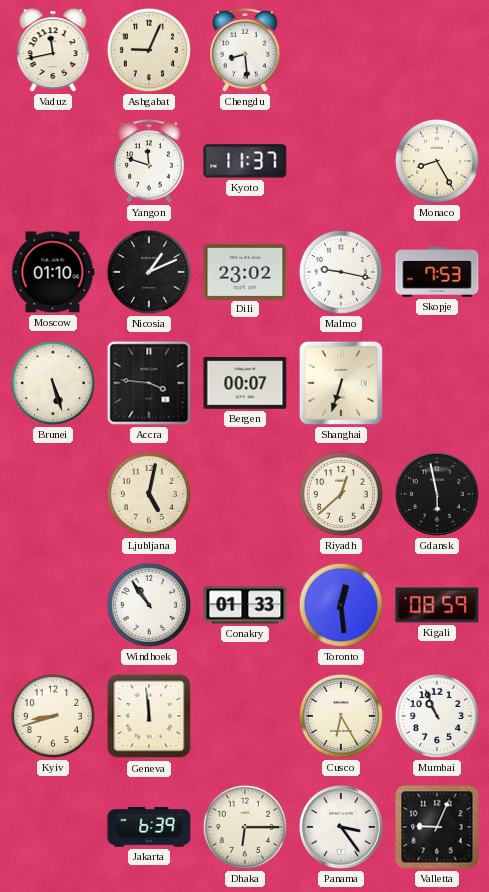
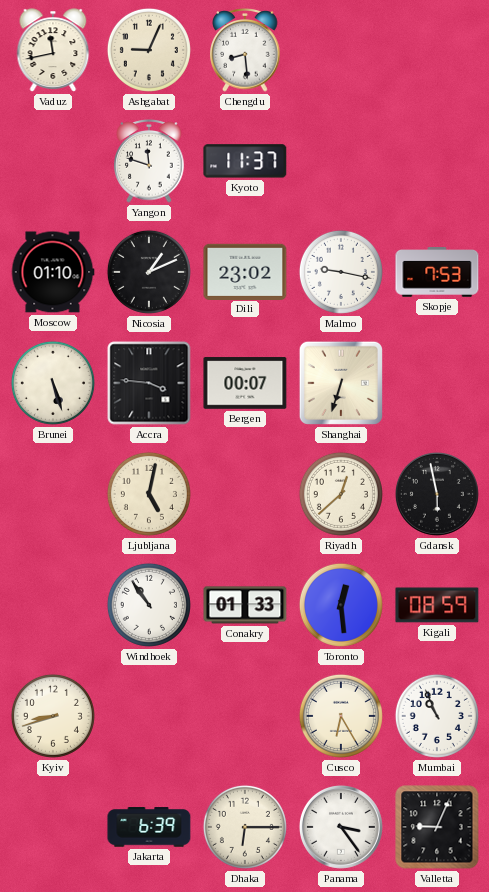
Monaco: 8:25 -> none
Geneva: 11:59 -> none
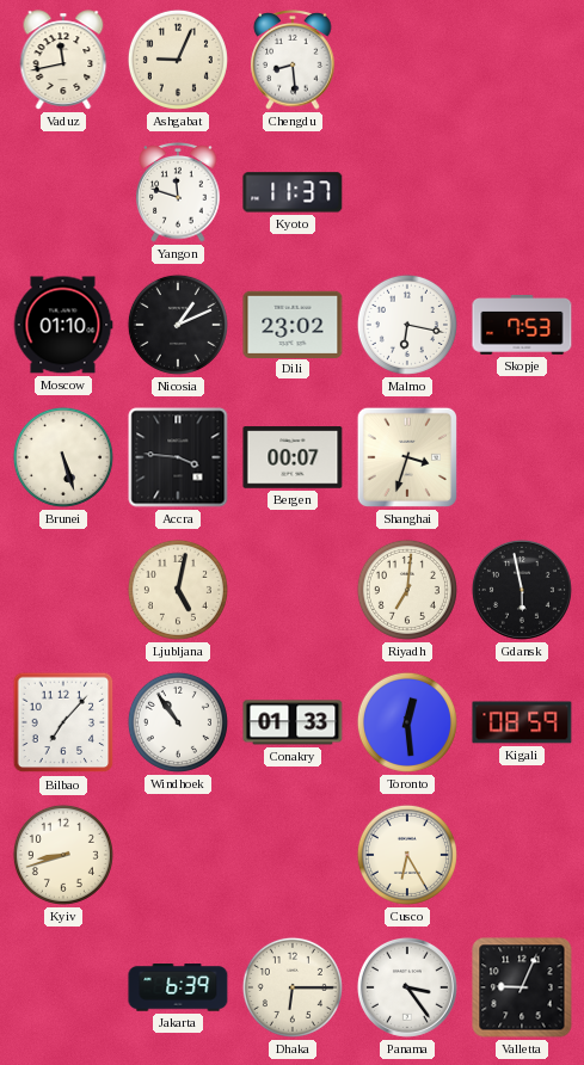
Malmo: 9:17 -> 6:17
Shanghai: 6:33 -> 3:33
Riyadh: 12:38 -> 7:01
Bilbao: none -> 7:07
Mumbai: 10:56 -> none
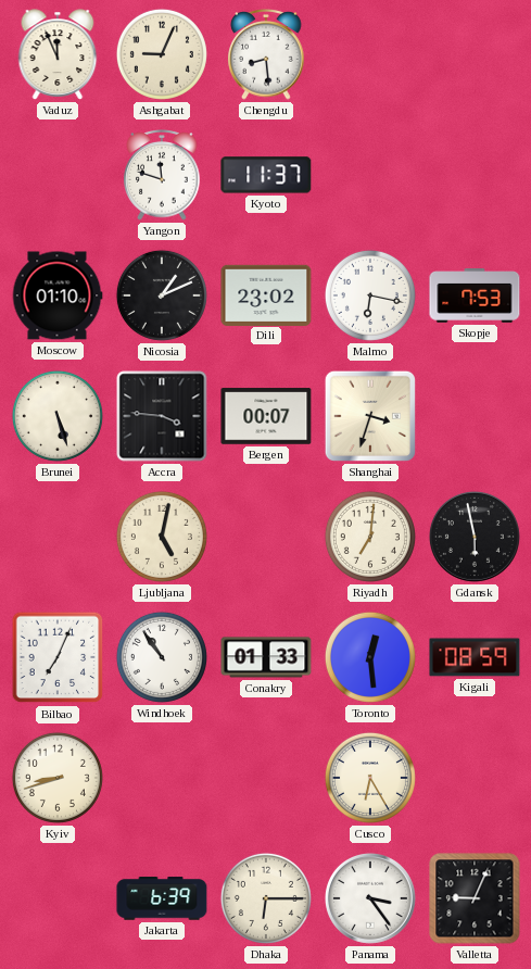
Vaduz: 11:43 -> 11:56
Bilbao: 7:07 -> 7:04
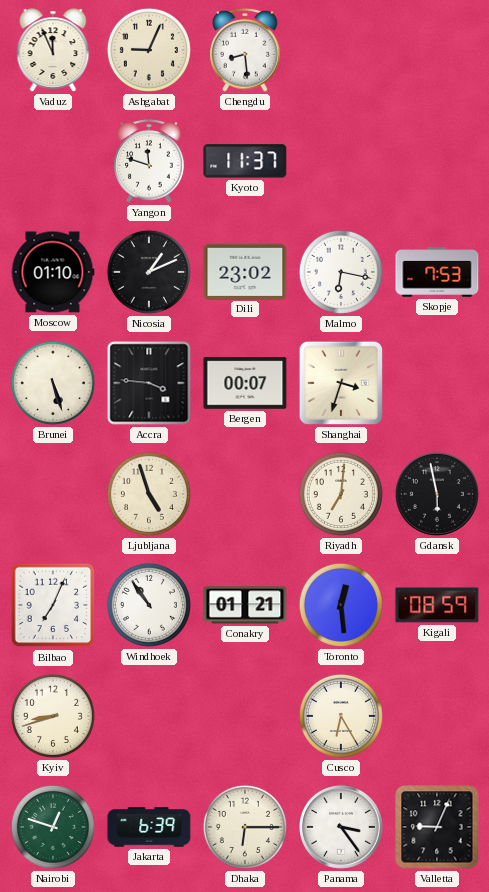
Ljubljana: 5:02 -> 4:57
Conakry: 01:33 -> 01:21
Nairobi: none -> 12:48
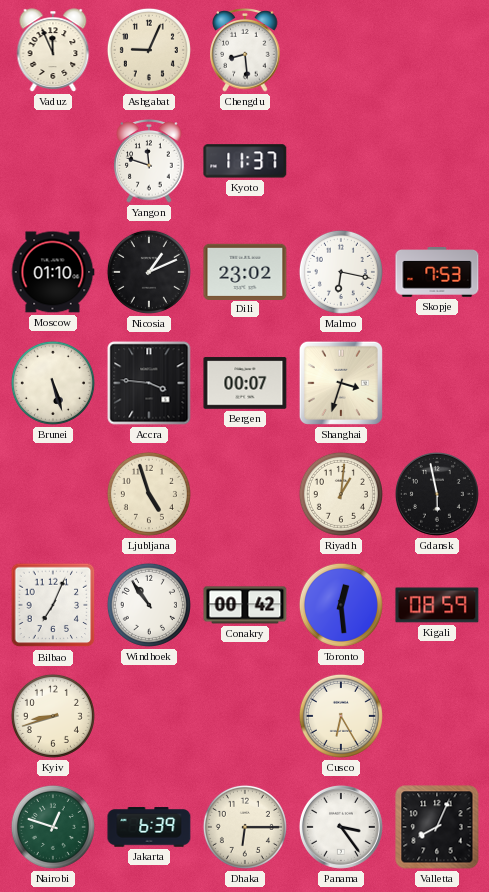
Riyadh: 7:01 -> 1:01
Conakry: 01:21 -> 00:42
Valletta: 9:04 -> 8:04
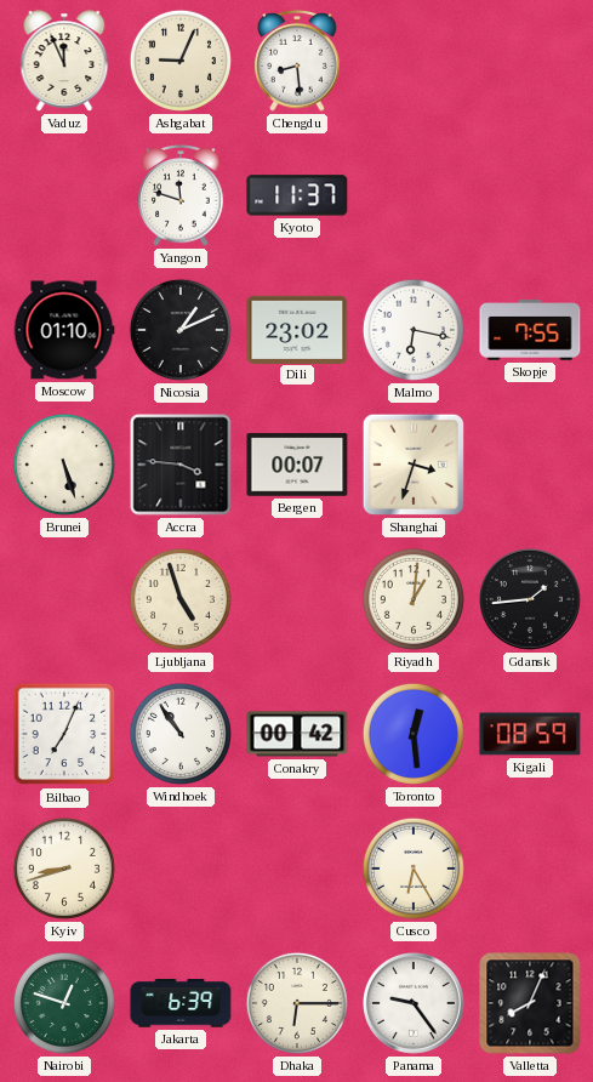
Skopje: 7:53 -> 7:55
Gdansk: 5:58 -> 1:44
Panama: 3:24 -> 9:24
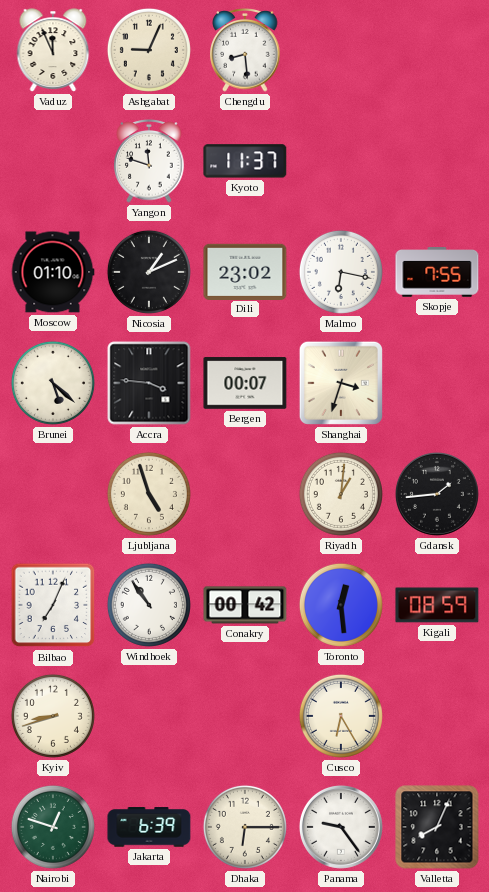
Brunei: 5:27 -> 5:22
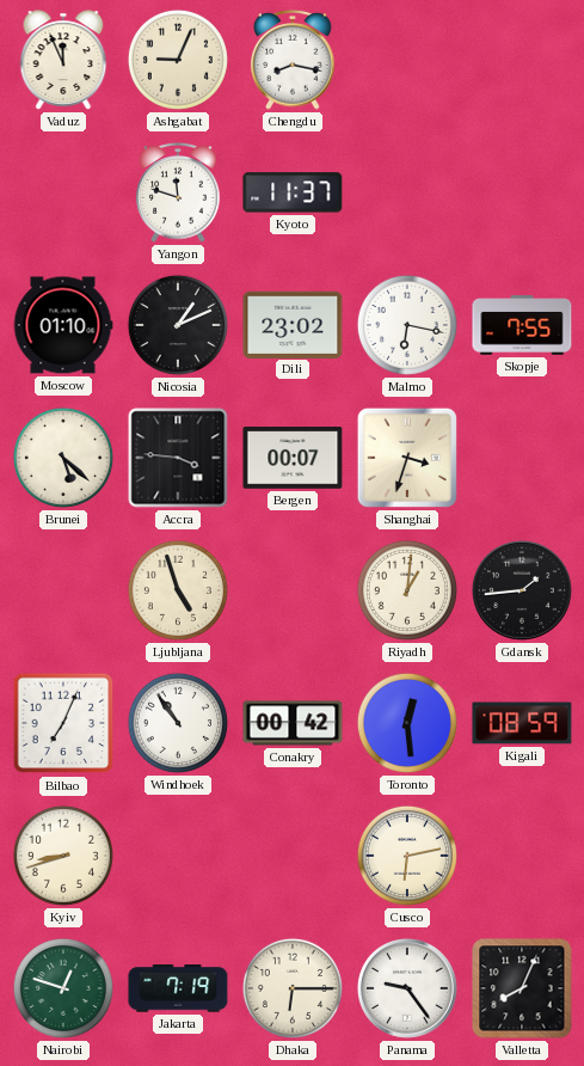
Chengdu: 8:29 -> 8:17
Cusco: 6:25 -> 6:13
Jakarta: 6:39 -> 7:19
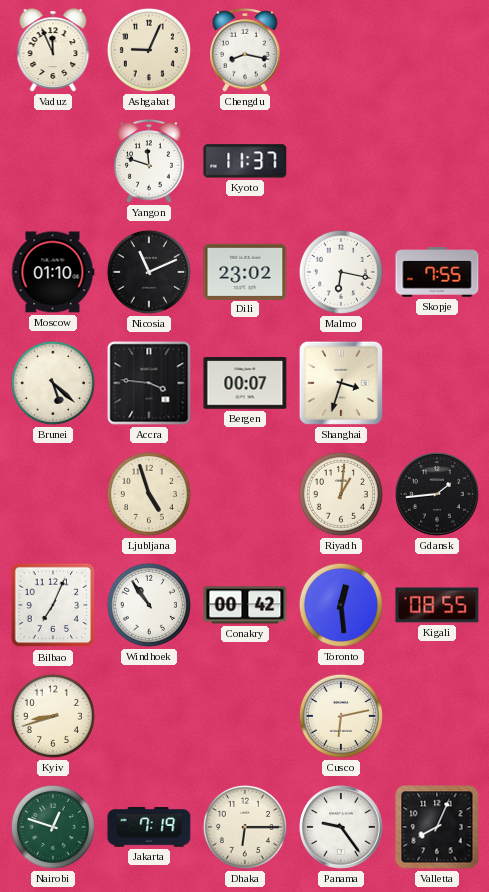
Nicosia: 1:11 -> 11:11
Kigali: 08:59 -> 08:55
